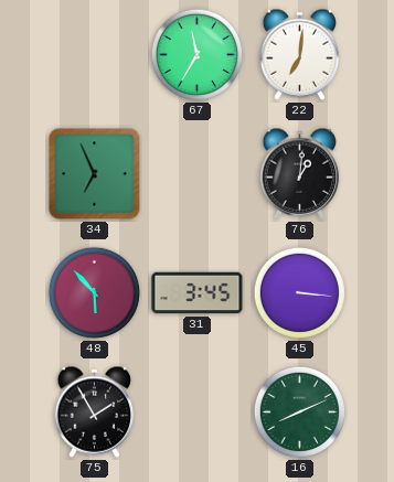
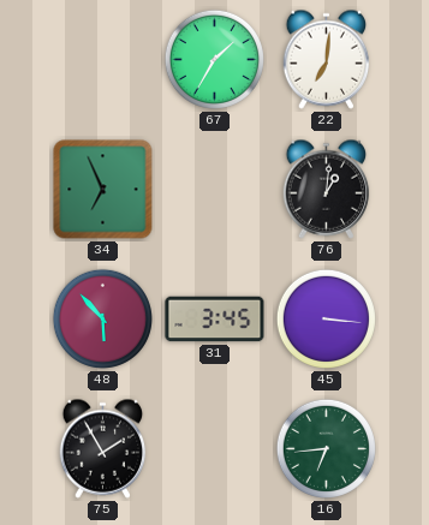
67: 11:35 -> 1:35
16: 8:11 -> 6:44
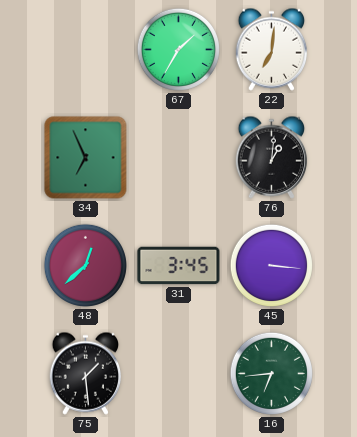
48: 5:53 -> 12:38
75: 1:55 -> 1:29
